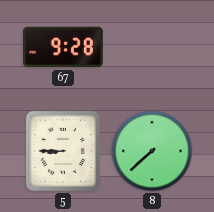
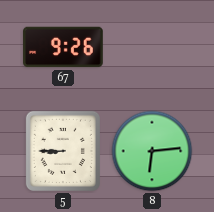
67: 9:28 -> 9:26
8: 7:38 -> 6:14
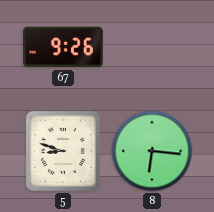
5: 8:45 -> 8:48
8: 6:14 -> 6:16
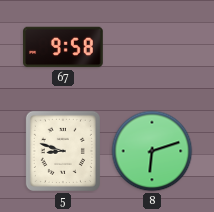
67: 9:26 -> 9:58
8: 6:16 -> 6:12
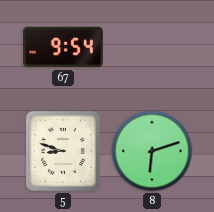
67: 9:58 -> 9:54
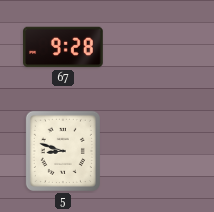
67: 9:54 -> 9:28
8: 6:12 -> none
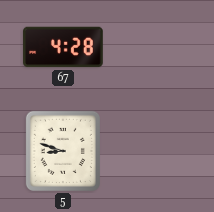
67: 9:28 -> 4:28
